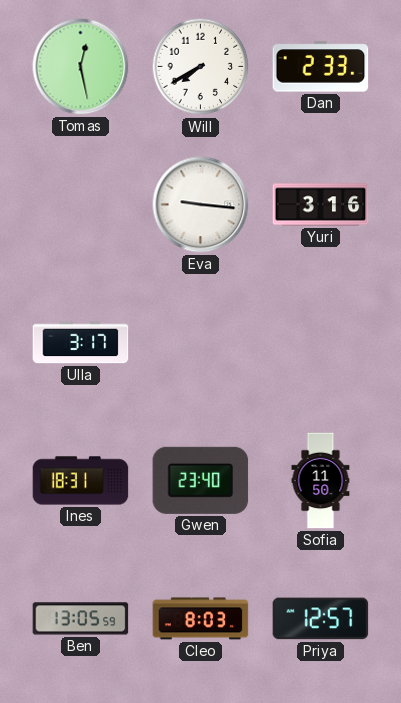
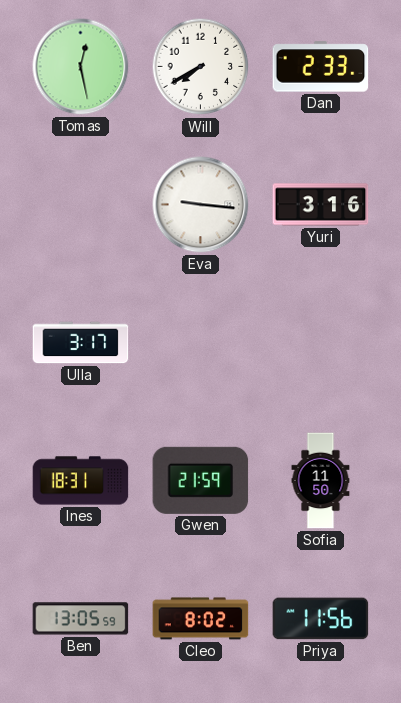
Gwen: 23:40 -> 21:59
Cleo: 8:03 -> 8:02
Priya: 12:57 -> 11:56
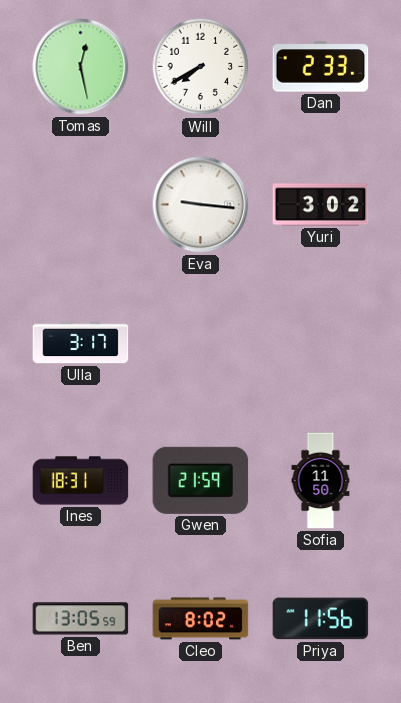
Yuri: 3:16 -> 3:02
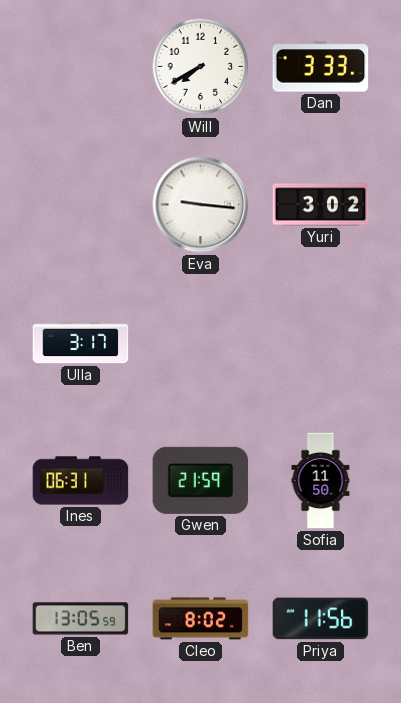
Tomas: 12:28 -> none
Dan: 2:33 -> 3:33
Ines: 18:31 -> 06:31
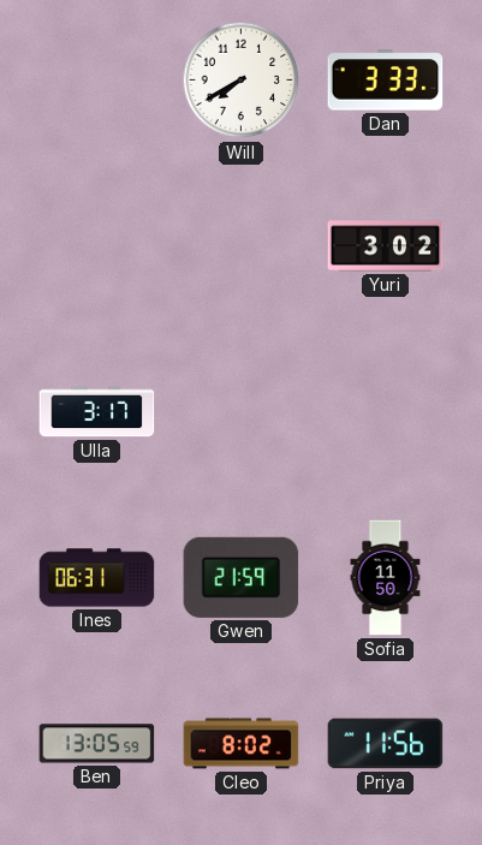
Eva: 9:16 -> none
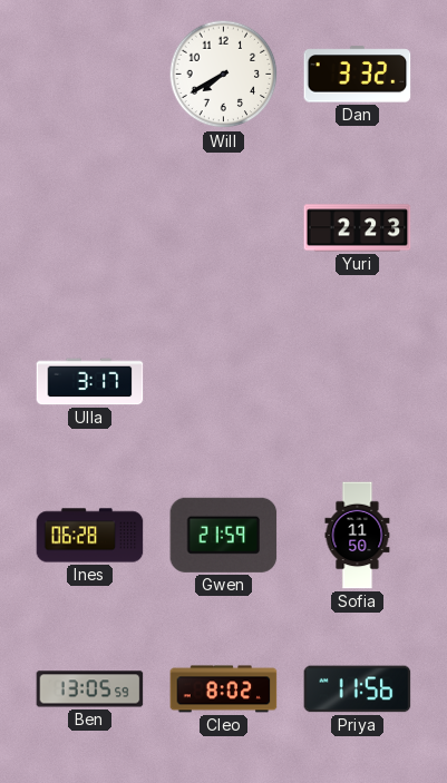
Dan: 3:33 -> 3:32
Yuri: 3:02 -> 2:23
Ines: 06:31 -> 06:28
